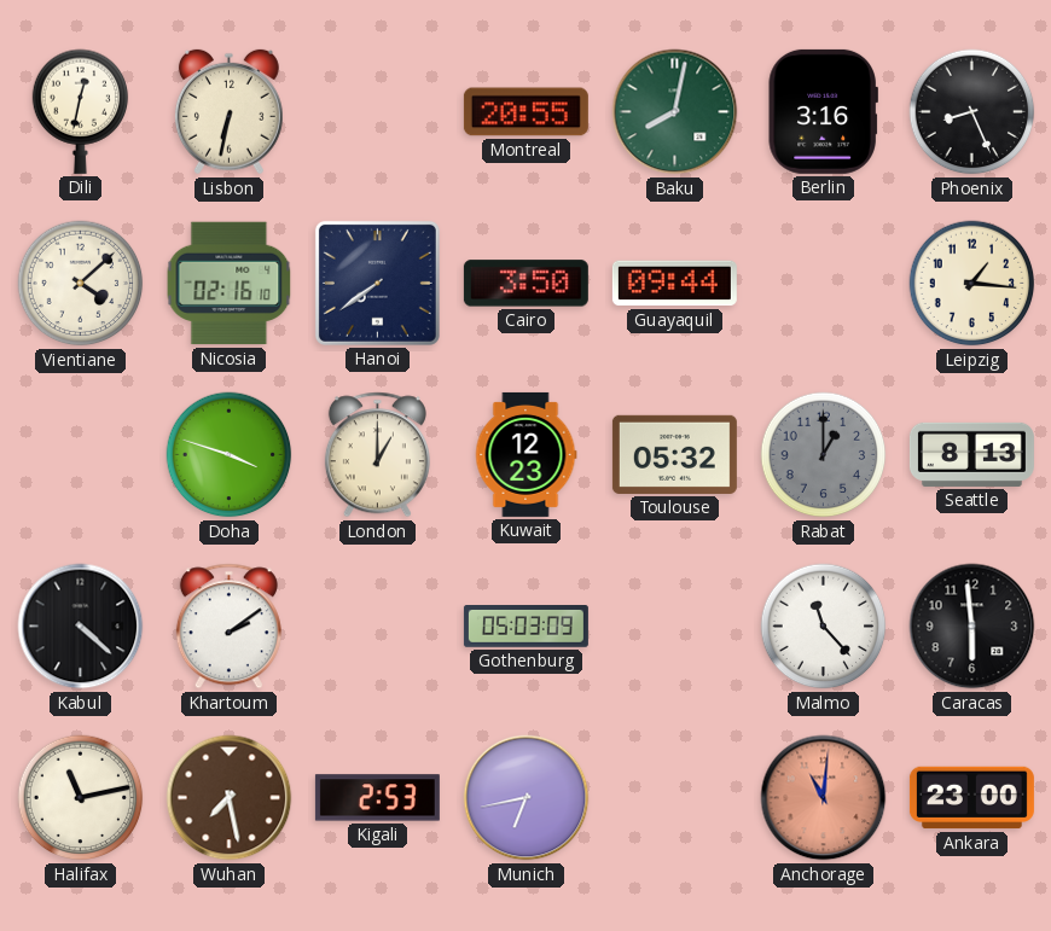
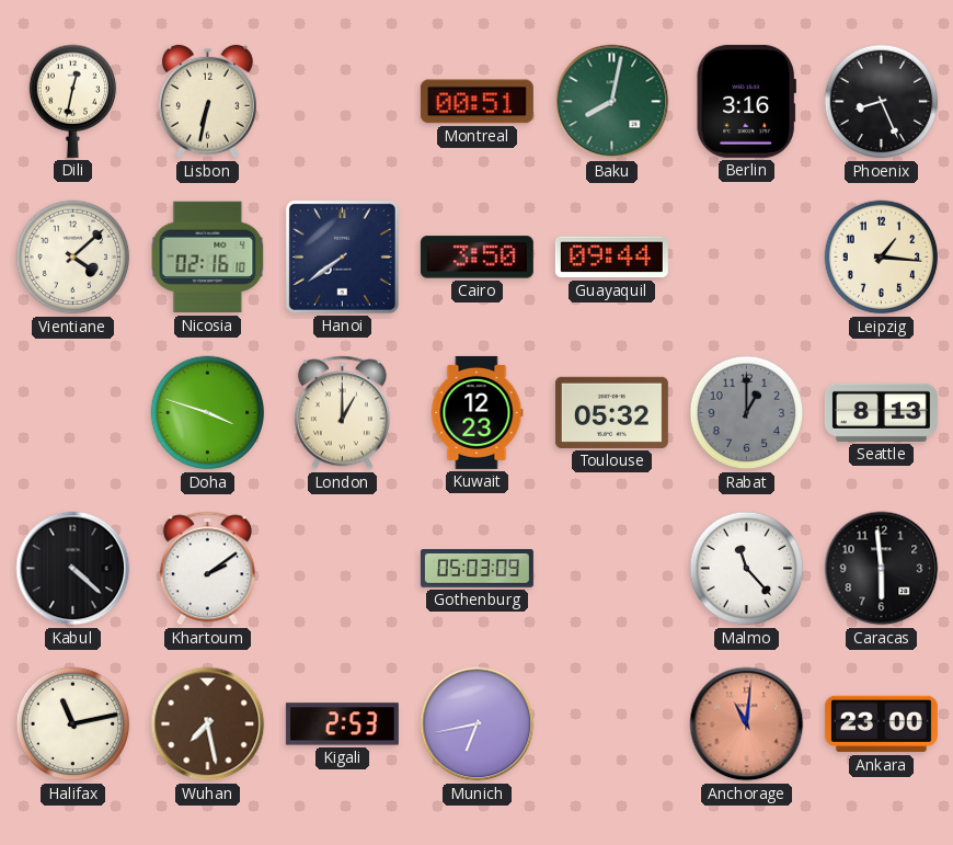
Montreal: 20:55 -> 00:51
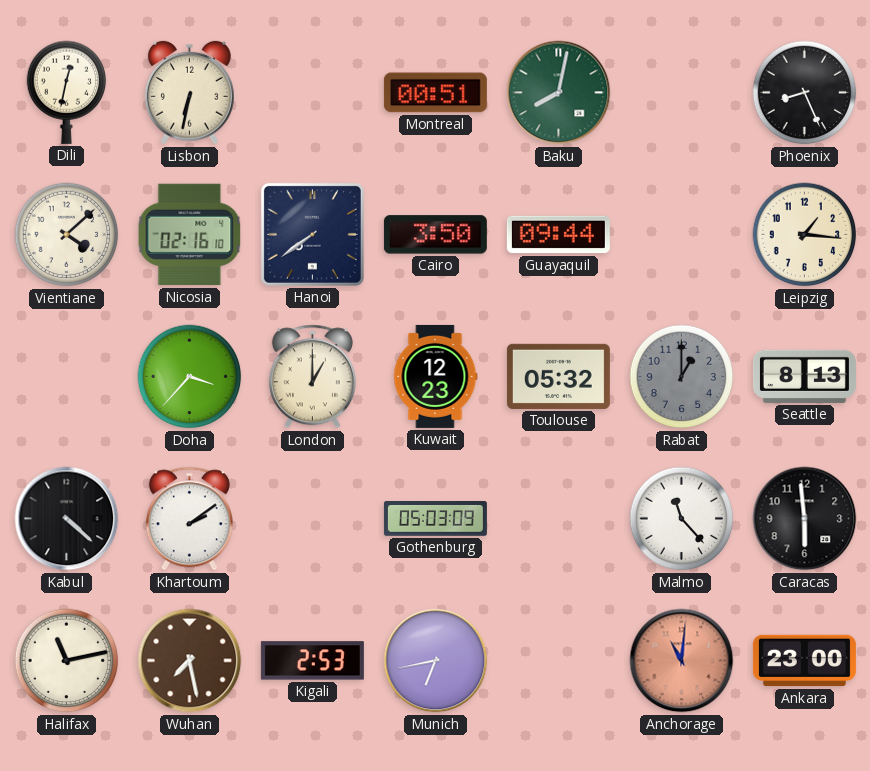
Berlin: 3:16 -> none
Doha: 3:48 -> 3:37
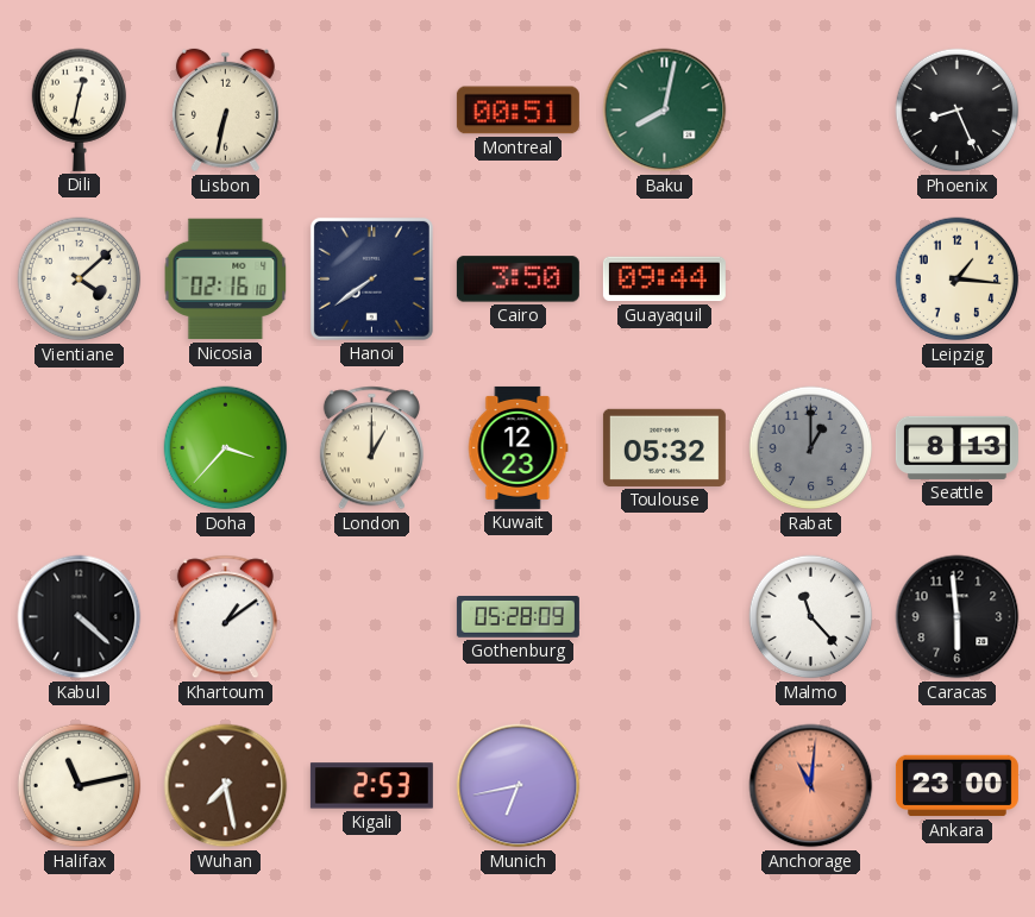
Khartoum: 2:09 -> 1:09
Gothenburg: 05:03 -> 05:28
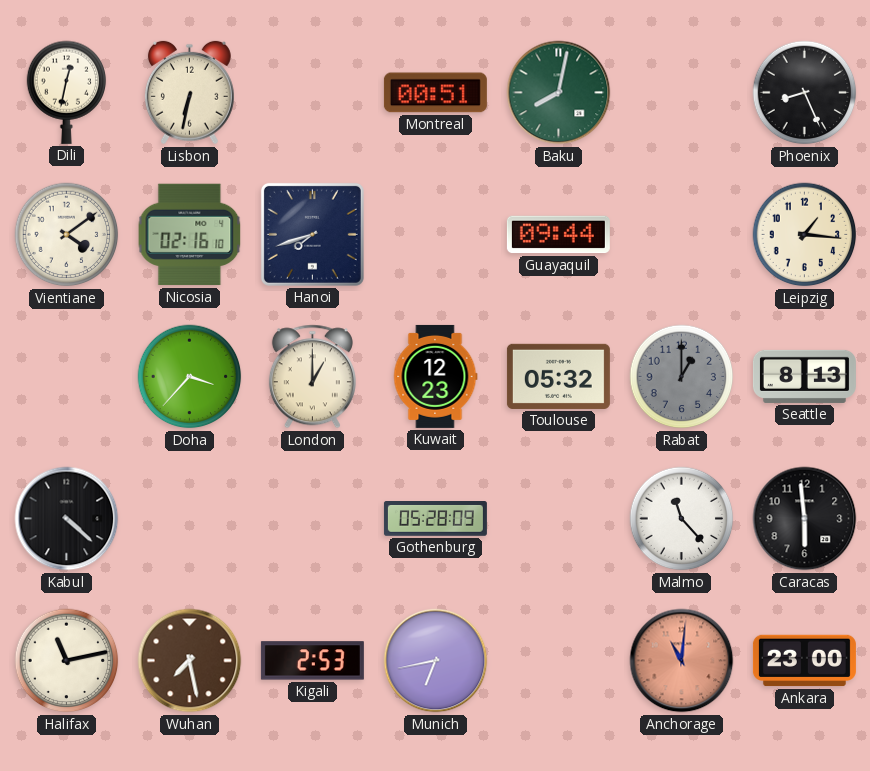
Vientiane: 4:08 -> 4:09
Hanoi: 7:39 -> 7:42
Cairo: 3:50 -> none
Khartoum: 1:09 -> none
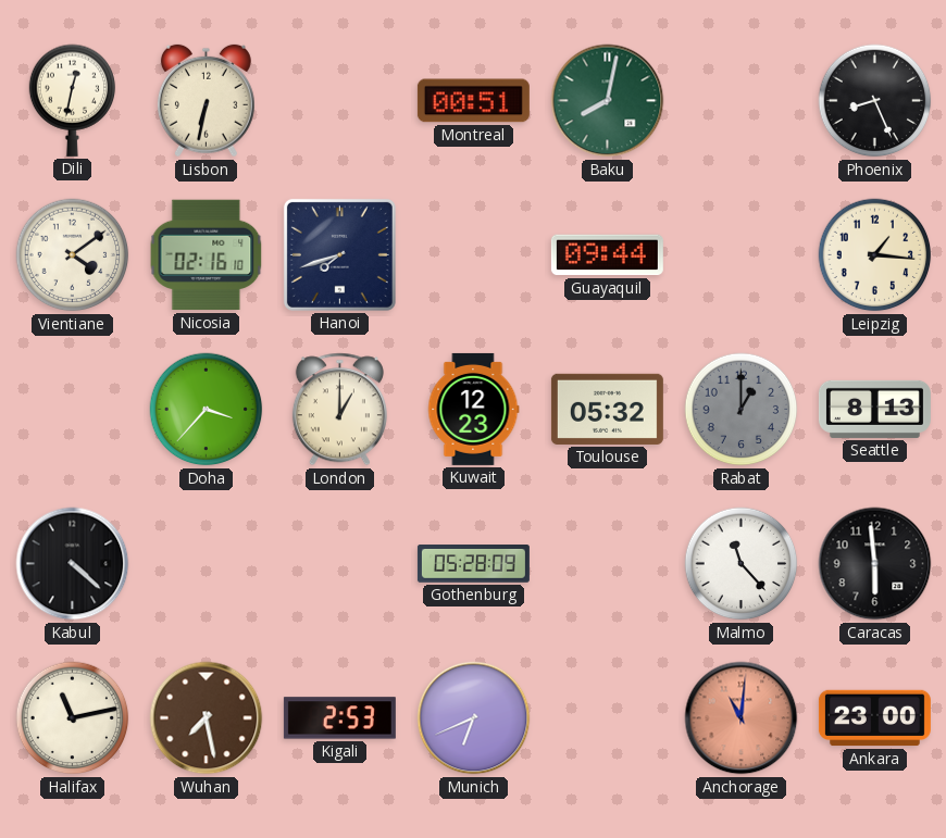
Munich: 6:43 -> 6:41
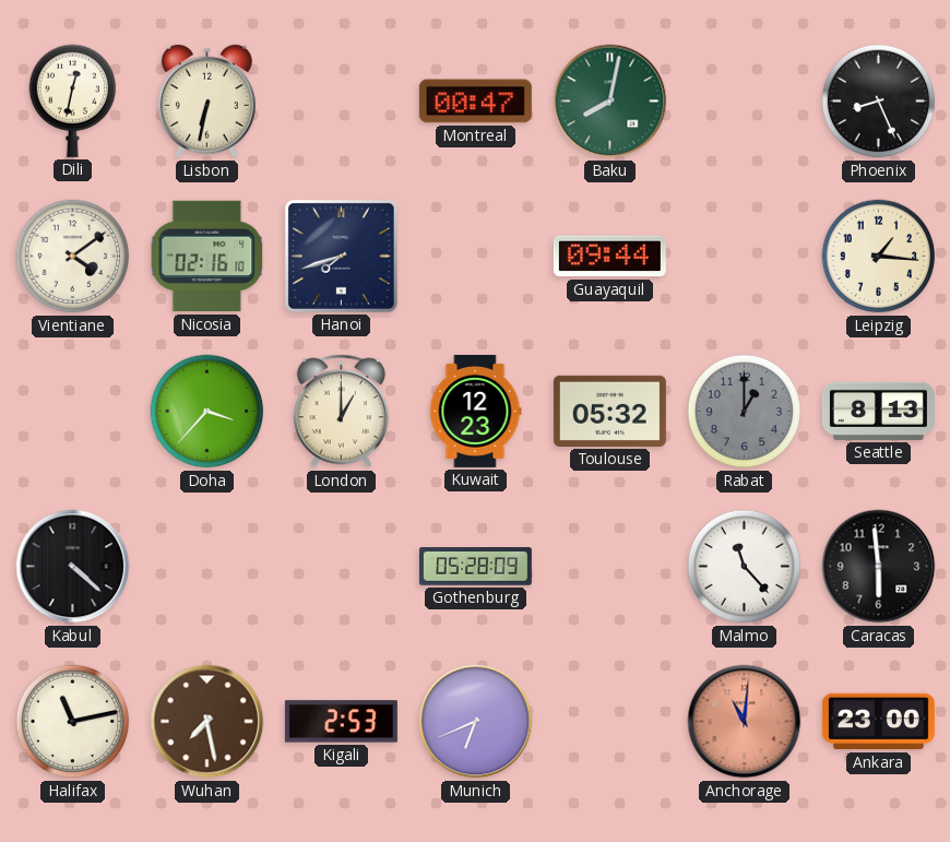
Montreal: 00:51 -> 00:47
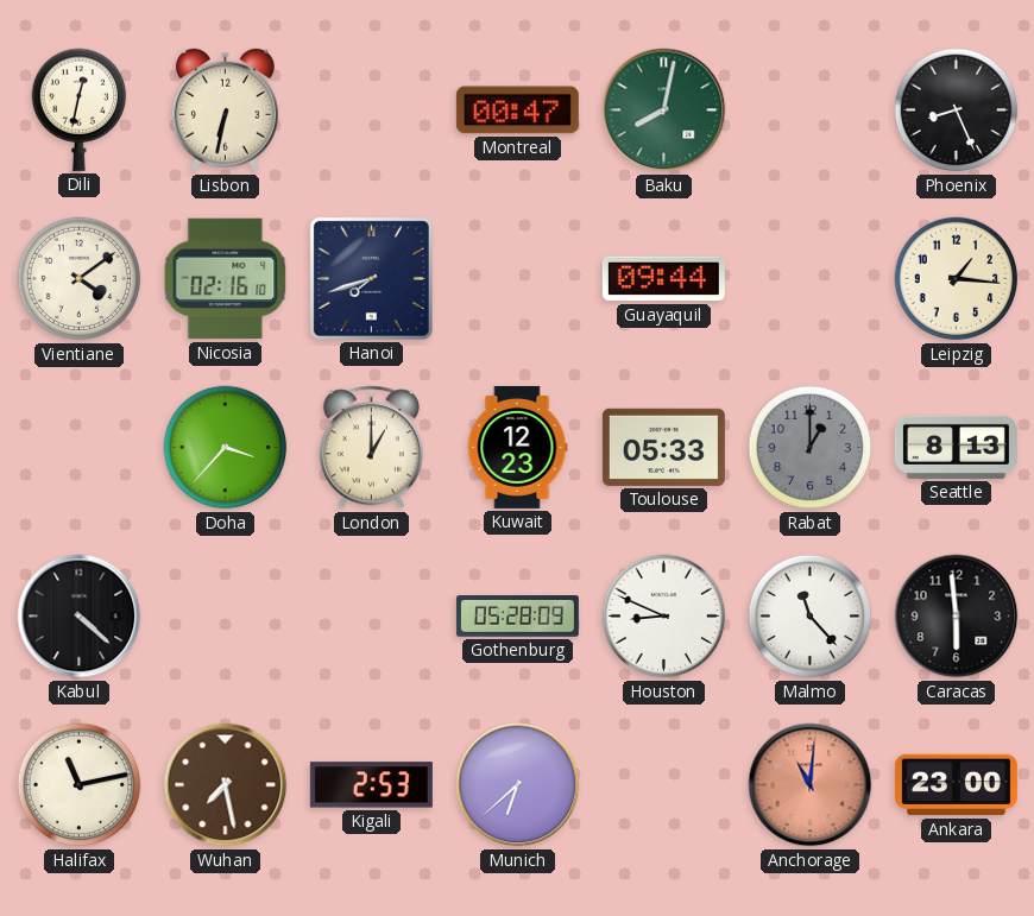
Toulouse: 05:32 -> 05:33
Houston: none -> 8:49
Munich: 6:41 -> 6:38
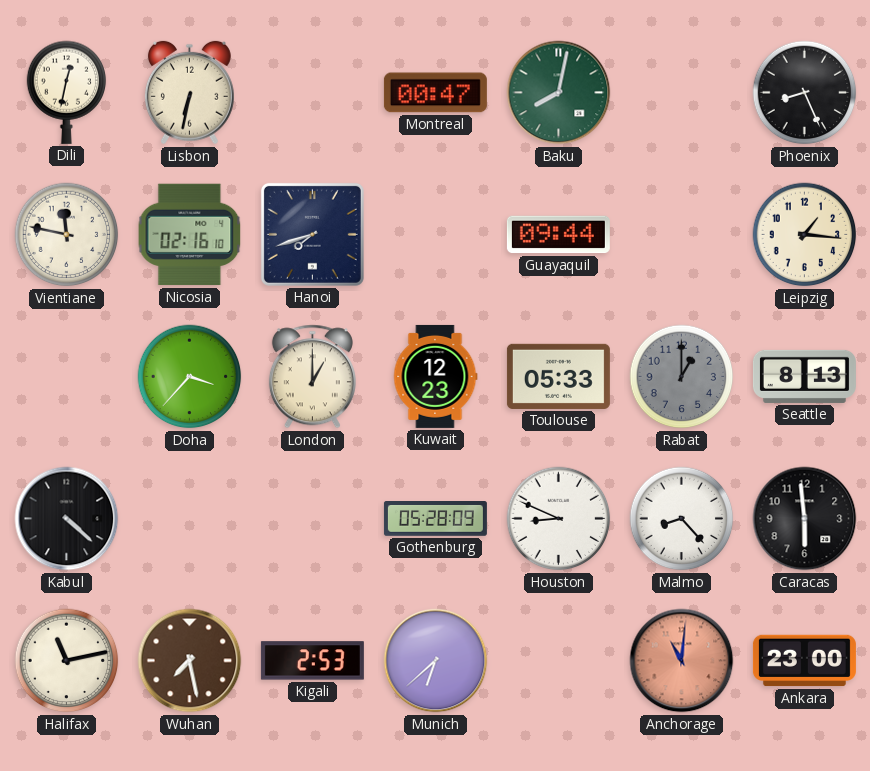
Vientiane: 4:09 -> 11:47
Malmo: 11:23 -> 8:23
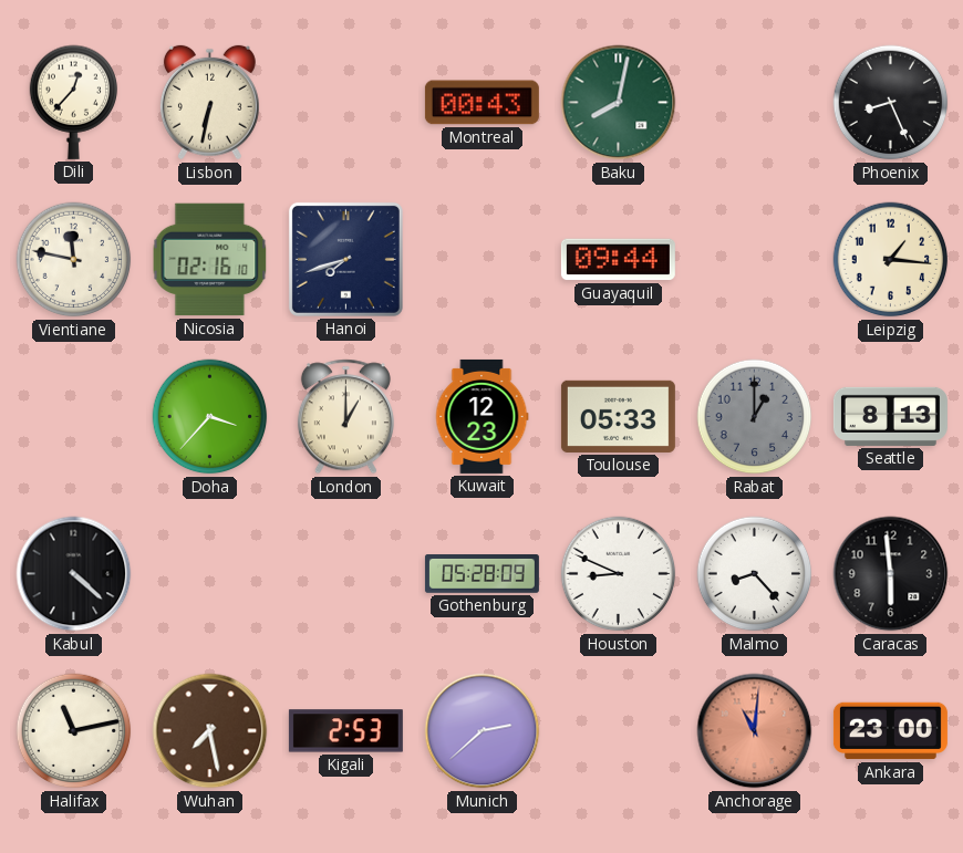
Dili: 12:32 -> 12:37
Montreal: 00:47 -> 00:43
Munich: 6:38 -> 2:38
